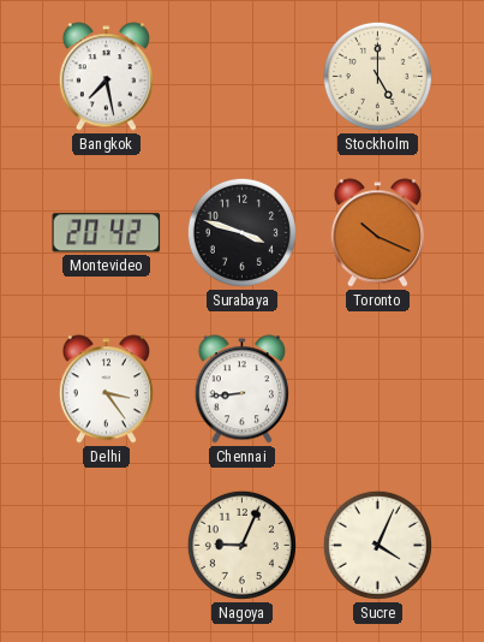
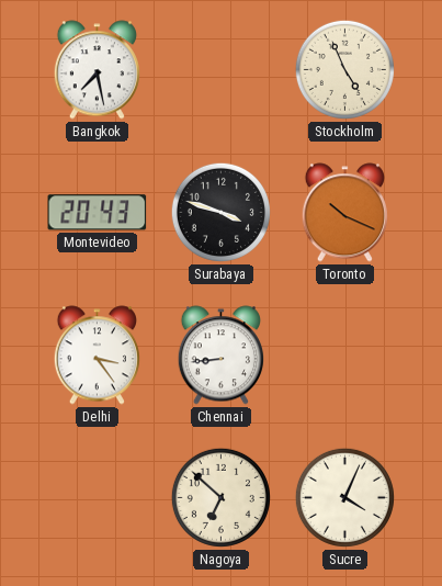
Stockholm: 5:00 -> 4:56
Montevideo: 20:42 -> 20:43
Nagoya: 9:04 -> 6:52
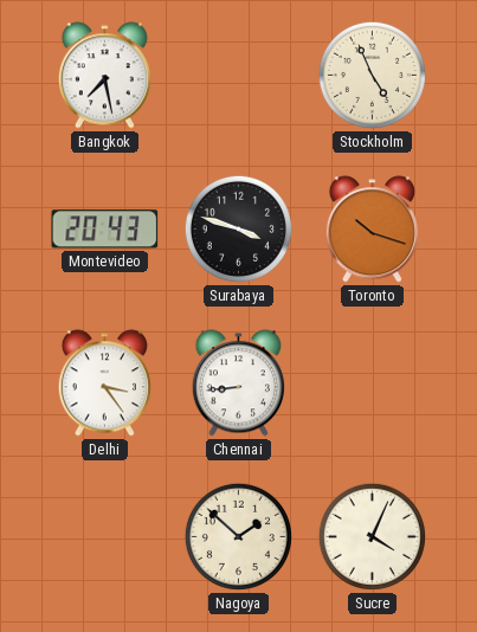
Toronto: 10:19 -> 10:18
Nagoya: 6:52 -> 1:52
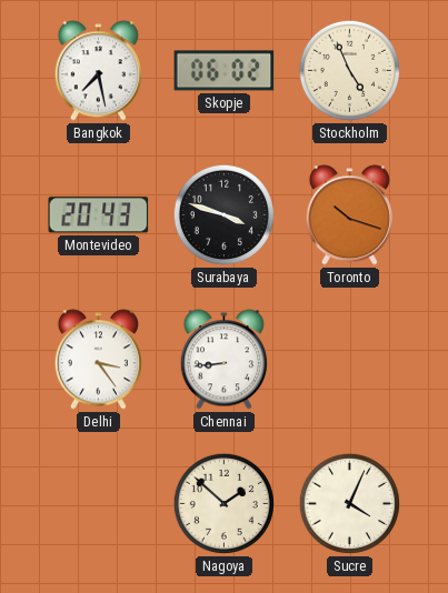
Skopje: none -> 06:02
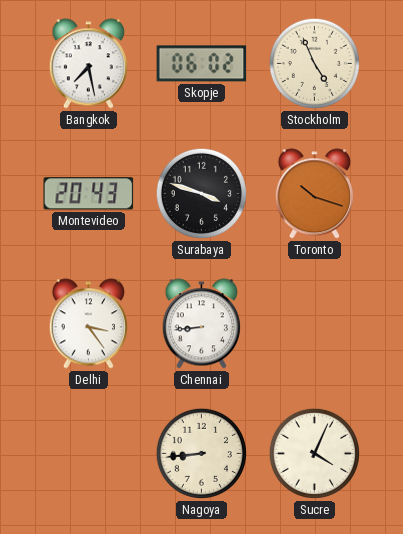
Nagoya: 1:52 -> 8:44
